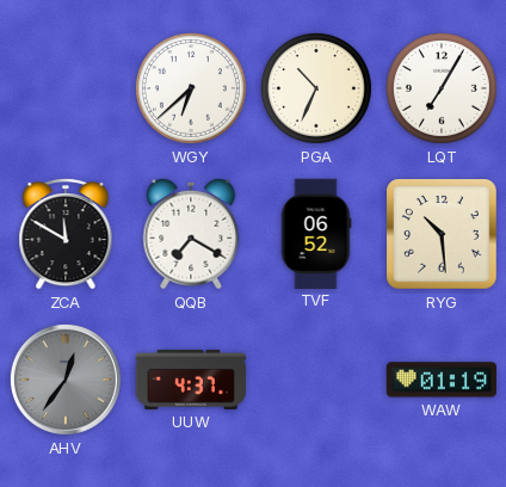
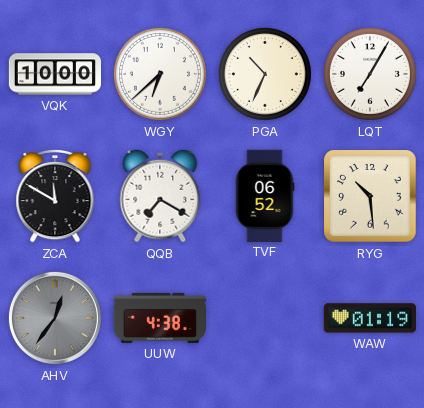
VQK: none -> 10:00
UUW: 4:37 -> 4:38
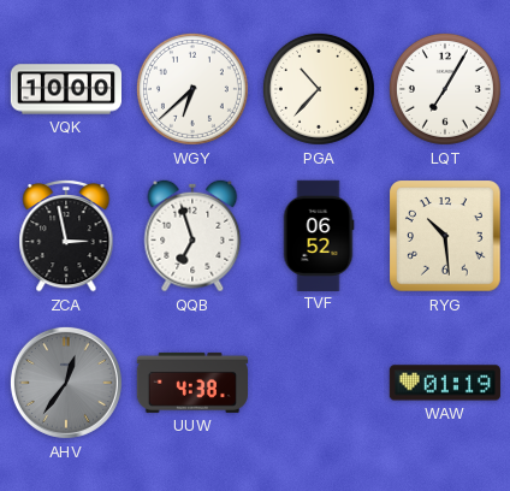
PGA: 10:34 -> 10:37
ZCA: 11:50 -> 2:58
QQB: 7:20 -> 6:57
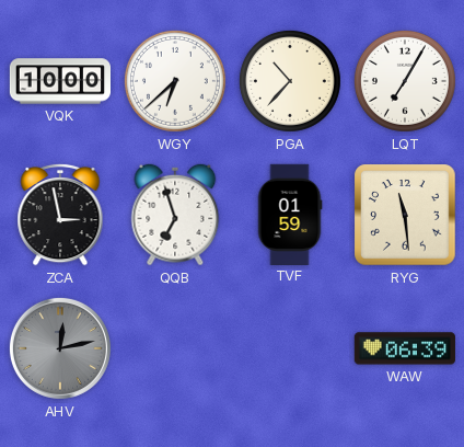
TVF: 06:52 -> 01:59
RYG: 10:29 -> 11:29
AHV: 12:36 -> 12:13
UUW: 4:38 -> none
WAW: 01:19 -> 06:39
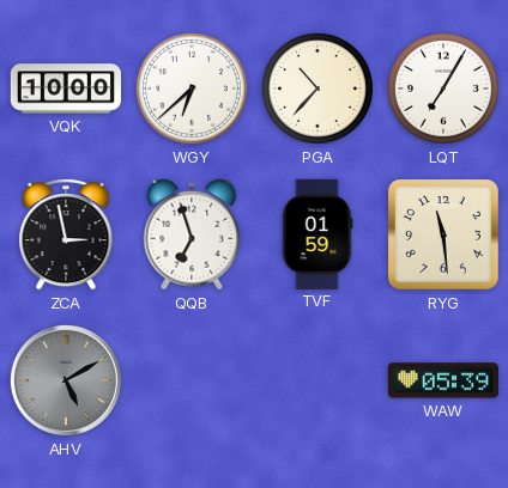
AHV: 12:13 -> 5:10
WAW: 06:39 -> 05:39
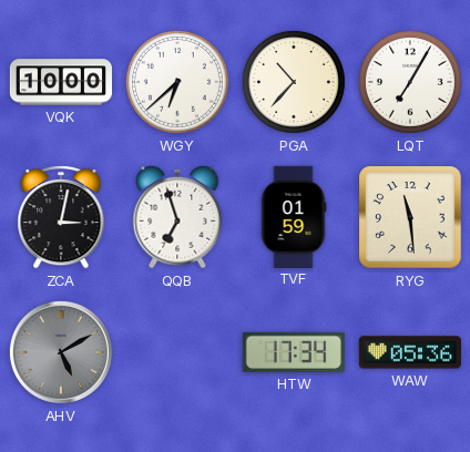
ZCA: 2:58 -> 3:02
HTW: none -> 17:34
WAW: 05:39 -> 05:36
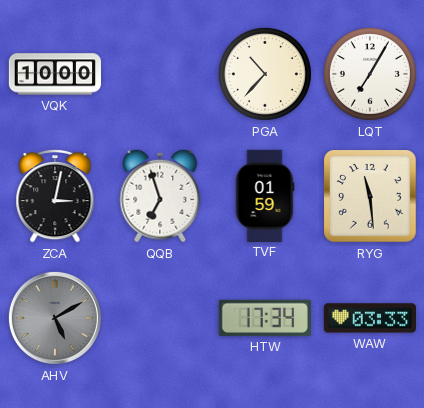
WGY: 6:38 -> none
WAW: 05:36 -> 03:33
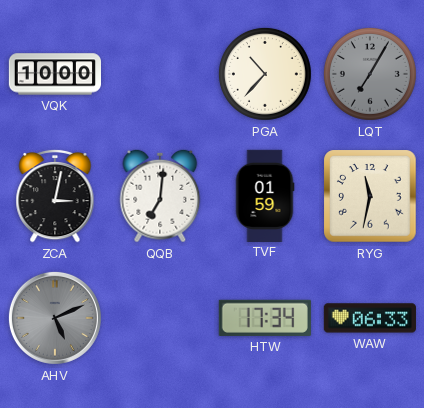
LQT dial: white -> grey
QQB: 6:57 -> 7:01
RYG: 11:29 -> 11:32
AHV: 5:10 -> 5:11
WAW: 03:33 -> 06:33
